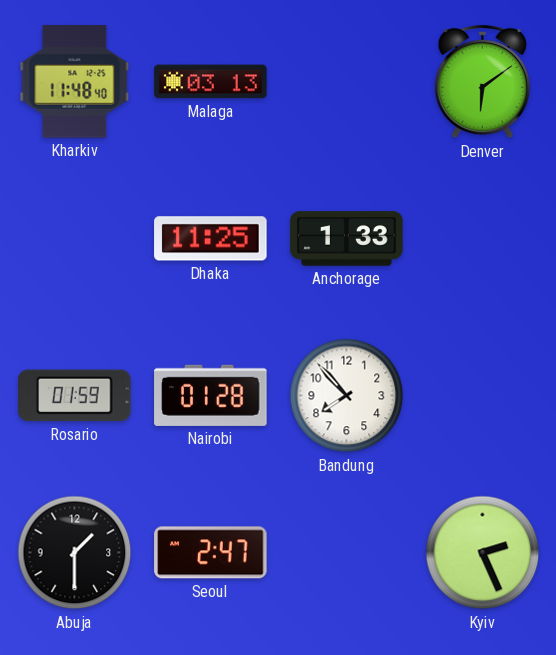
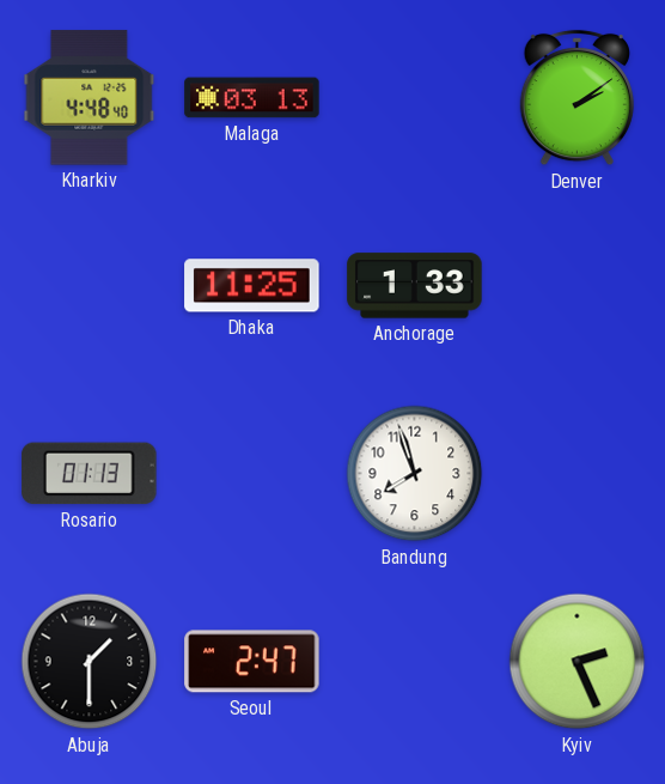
Kharkiv: 11:48 -> 4:48
Denver: 6:09 -> 2:09
Rosario: 01:59 -> 01:13
Nairobi: 01:28 -> none
Bandung: 7:53 -> 7:57
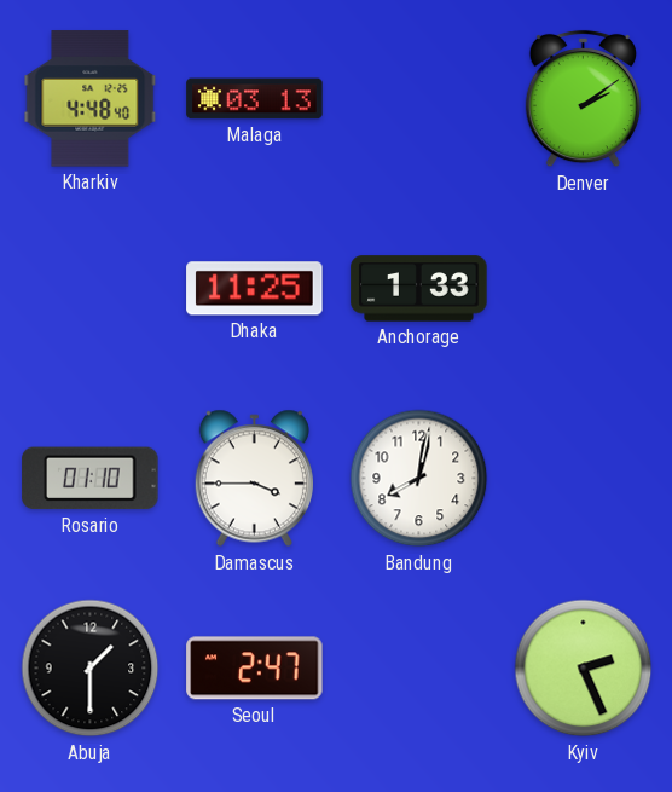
Rosario: 01:13 -> 01:10
Damascus: none -> 3:45
Bandung: 7:57 -> 8:02
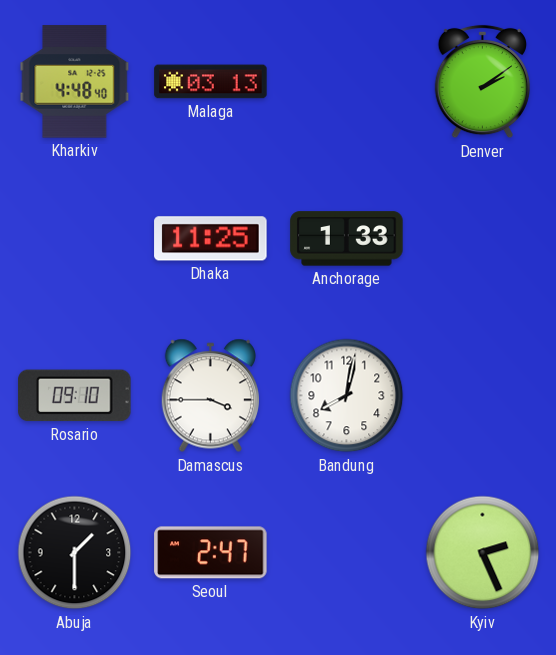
Rosario: 01:10 -> 09:10
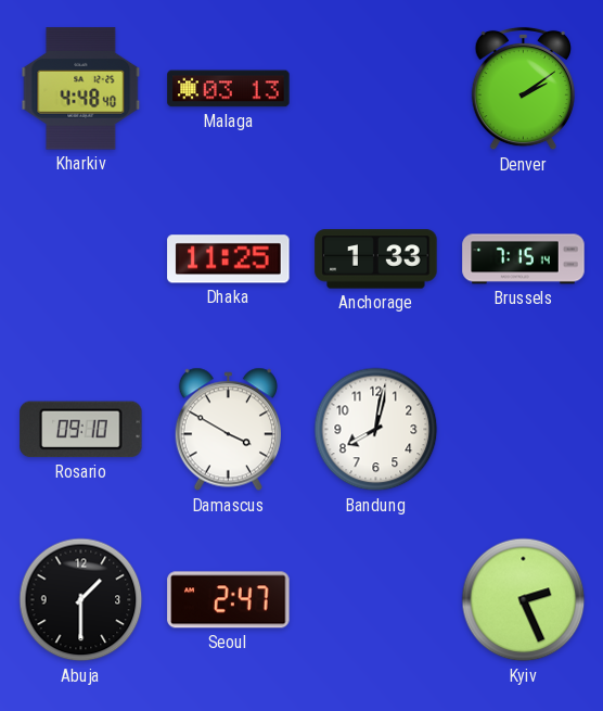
Brussels: none -> 7:15
Damascus: 3:45 -> 3:50
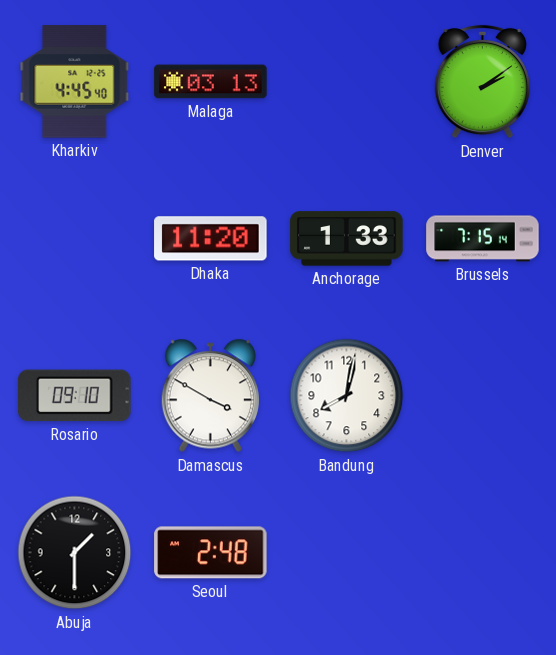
Kharkiv: 4:48 -> 4:45
Dhaka: 11:25 -> 11:20
Seoul: 2:47 -> 2:48
Kyiv: 2:26 -> none
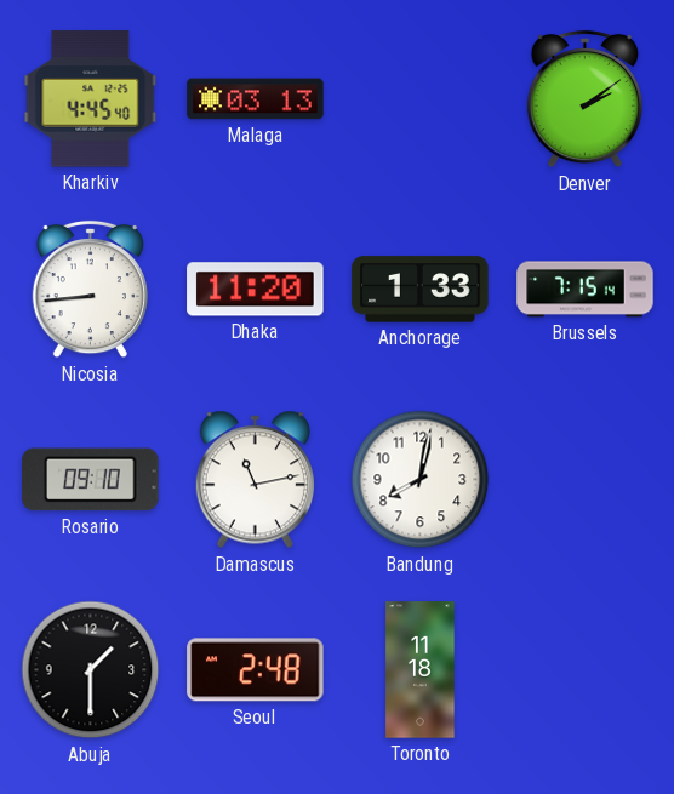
Nicosia: none -> 8:44
Damascus: 3:50 -> 11:13
Toronto: none -> 11:18
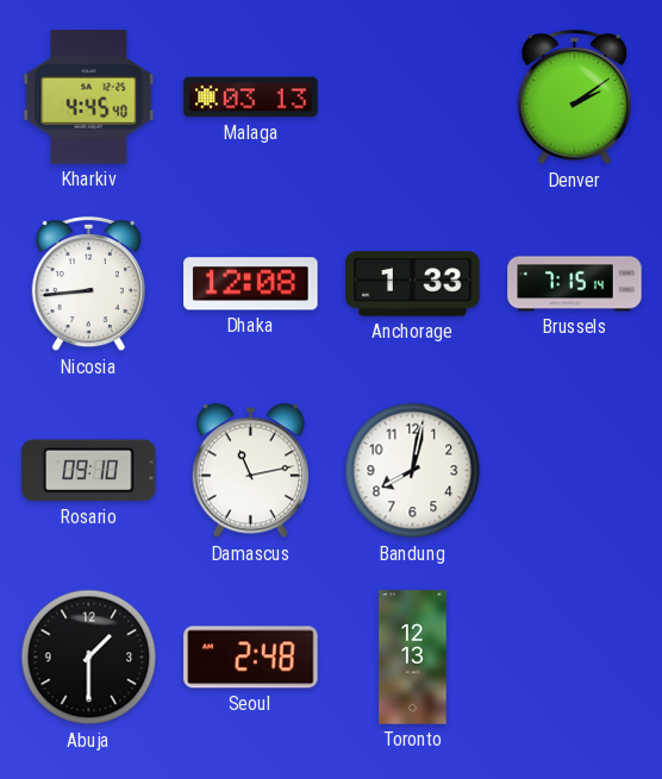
Dhaka: 11:20 -> 12:08
Toronto: 11:18 -> 12:13
